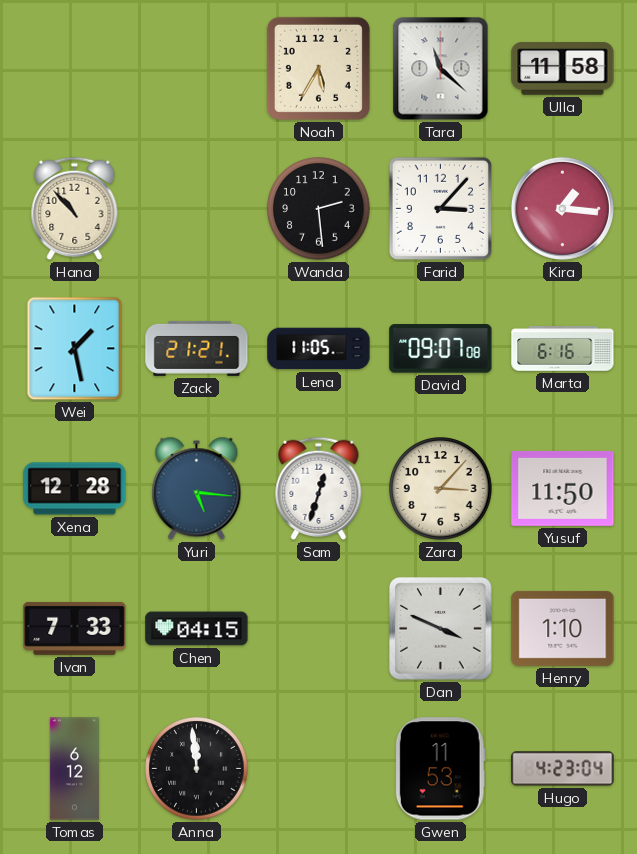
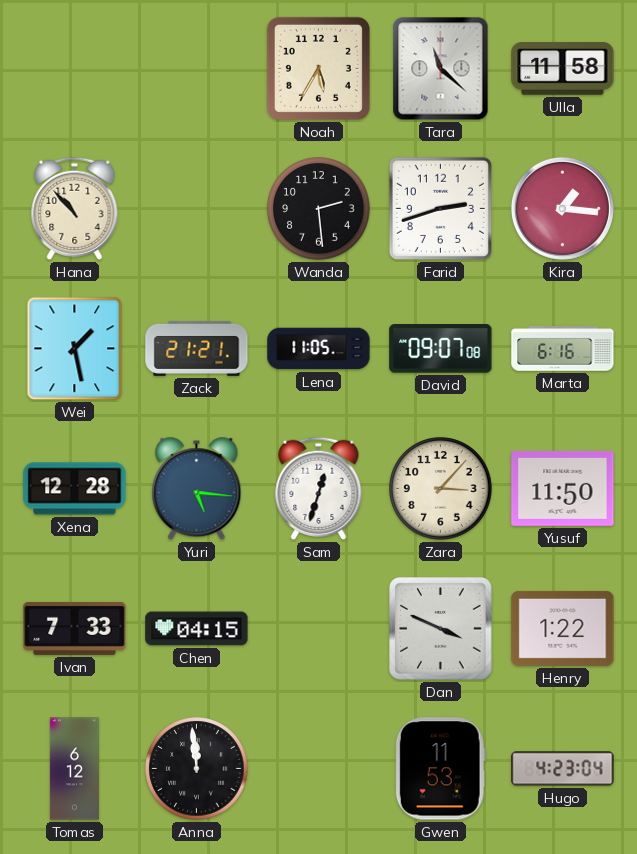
Farid: 3:07 -> 2:42
Henry: 1:10 -> 1:22
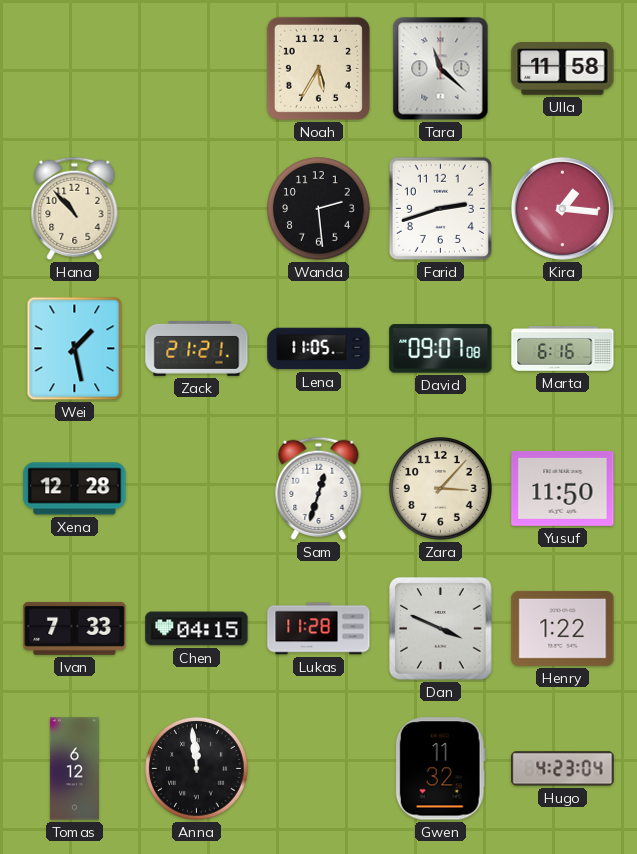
Yuri: 5:16 -> none
Lukas: none -> 11:28
Gwen: 11:53 -> 11:32
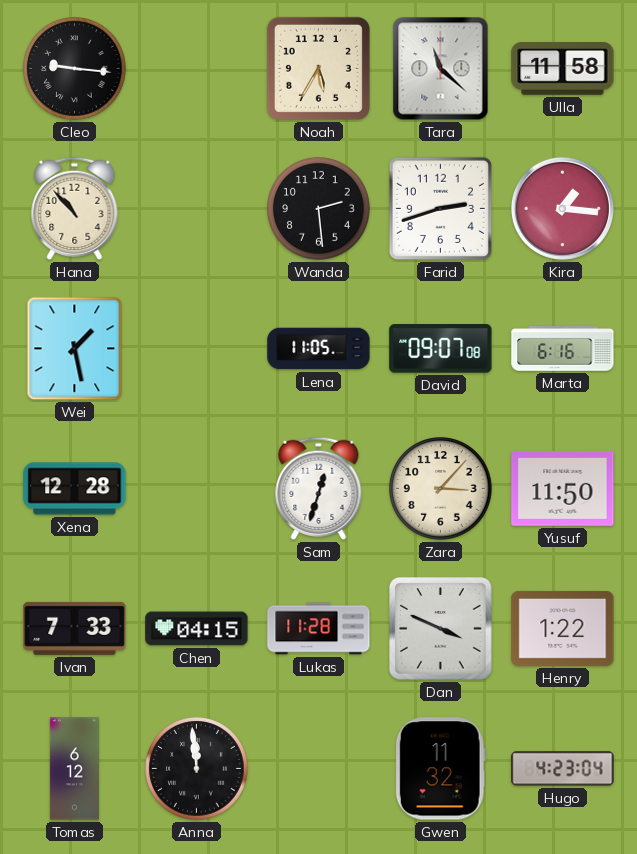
Cleo: none -> 9:16
Zack: 21:21 -> none
